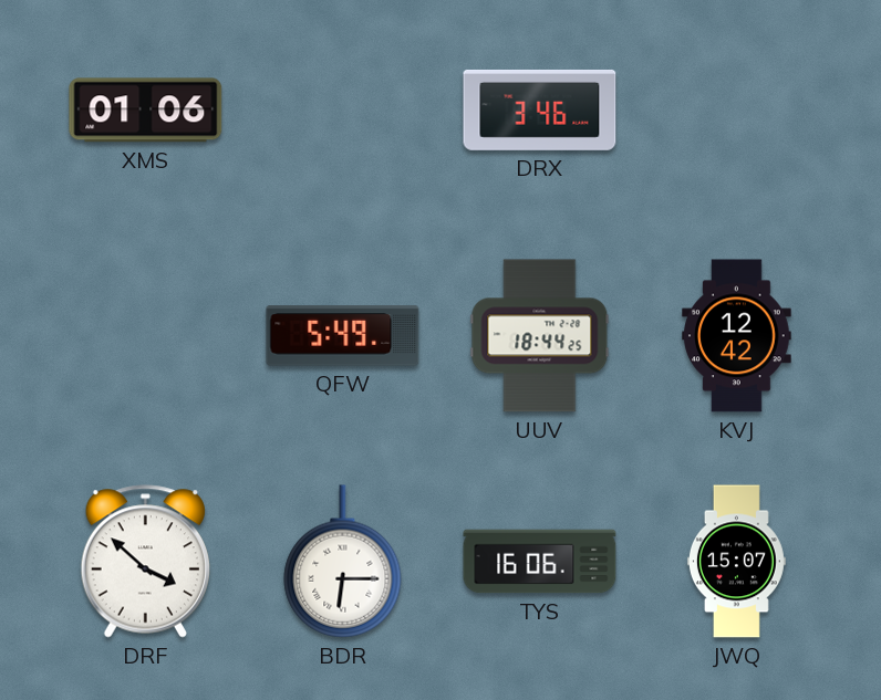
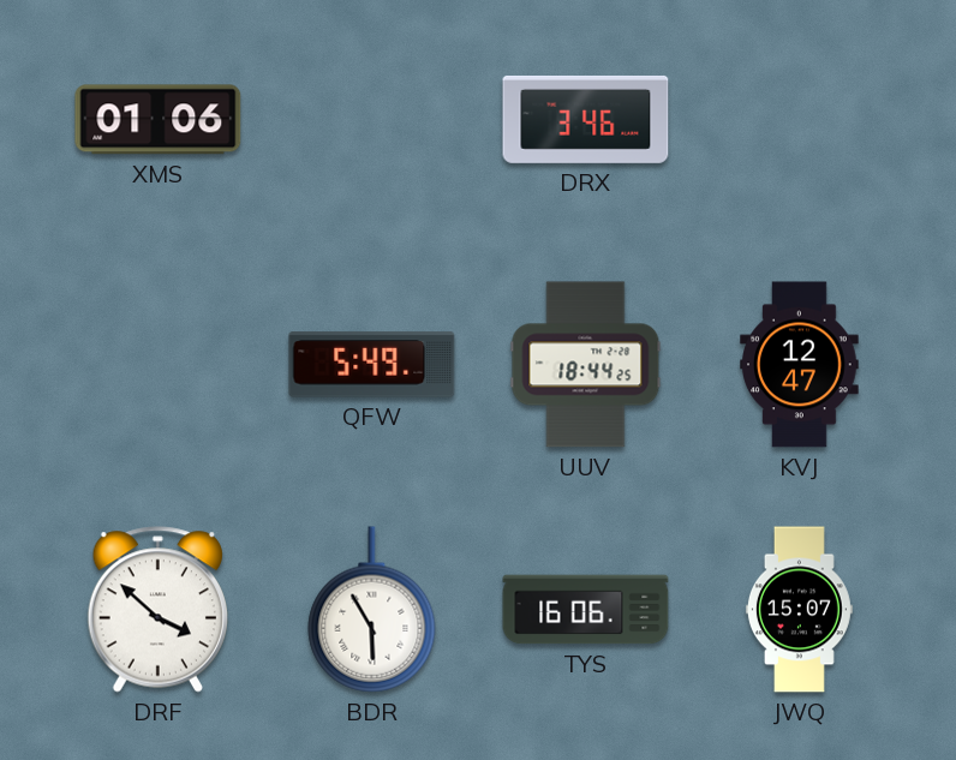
KVJ: 12:42 -> 12:47
BDR: 6:15 -> 5:55
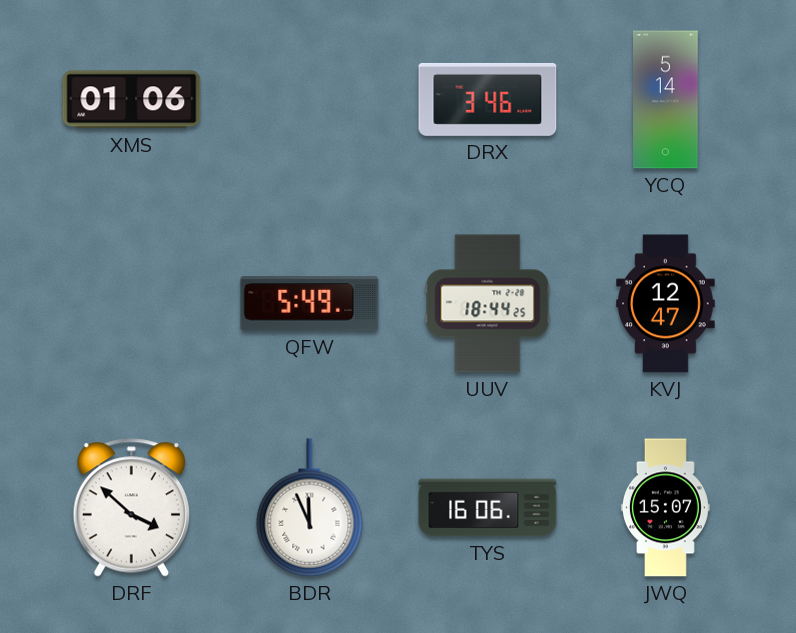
YCQ: none -> 5:14
BDR: 5:55 -> 11:56
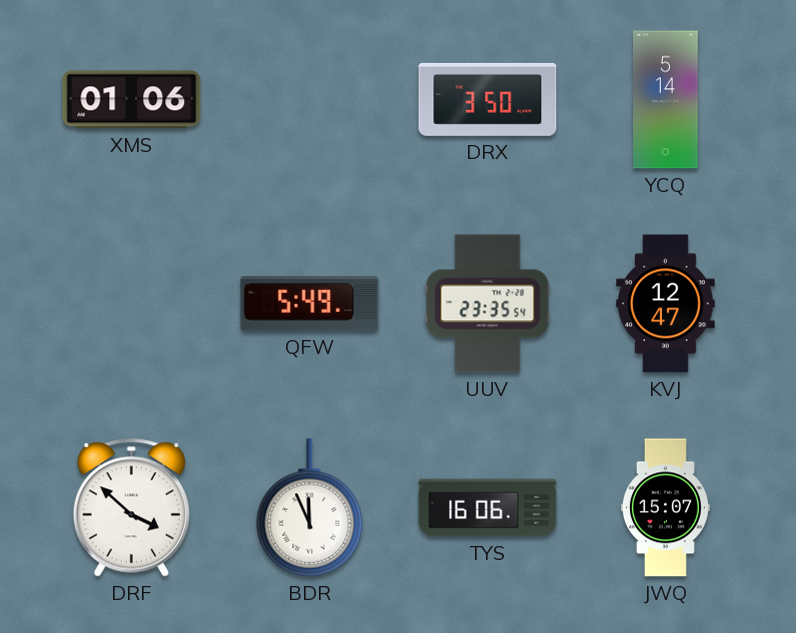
DRX: 3:46 -> 3:50
UUV: 18:44 -> 23:35
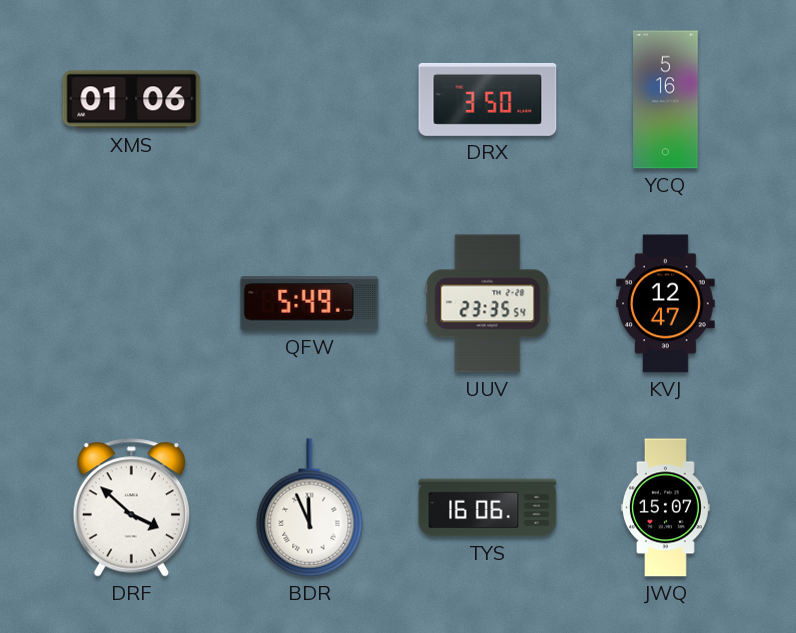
YCQ: 5:14 -> 5:16
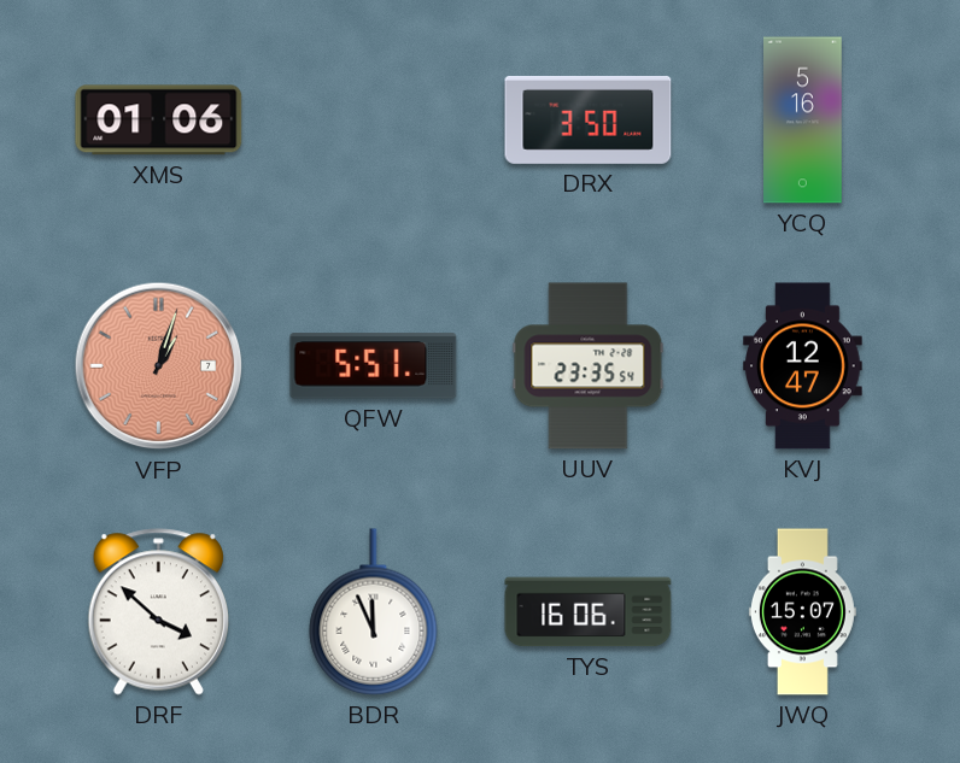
VFP: none -> 1:03
QFW: 5:49 -> 5:51
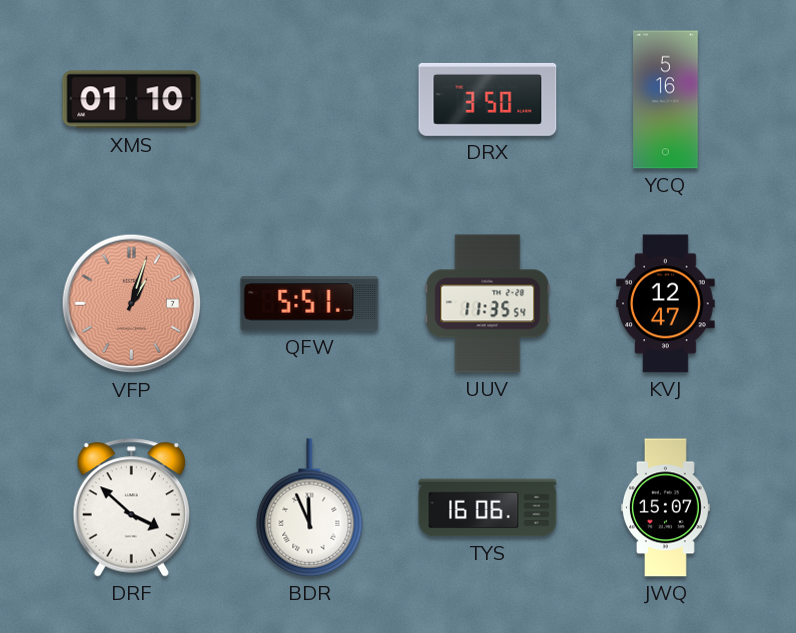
XMS: 01:06 -> 01:10
UUV: 23:35 -> 11:35
